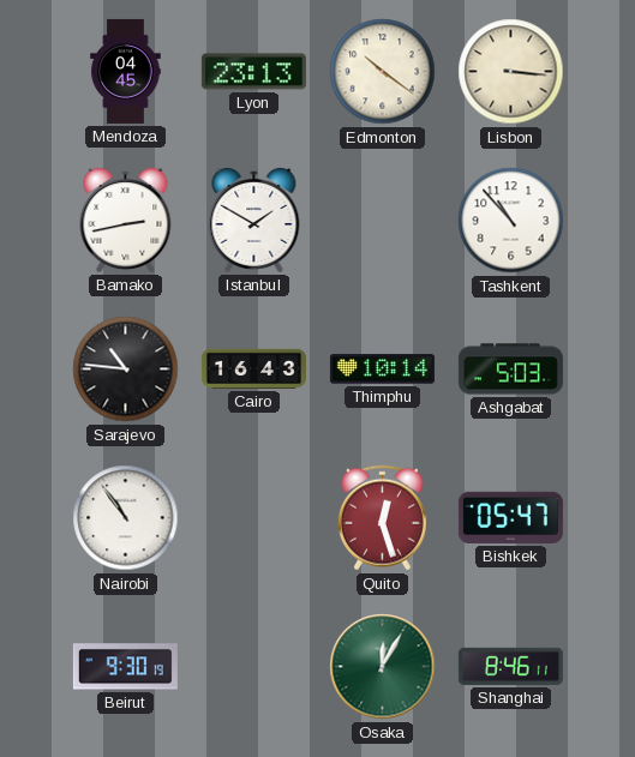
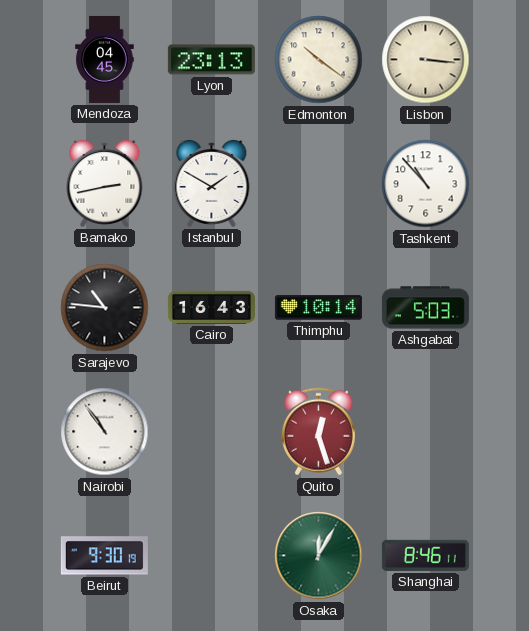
Bishkek: 05:47 -> none
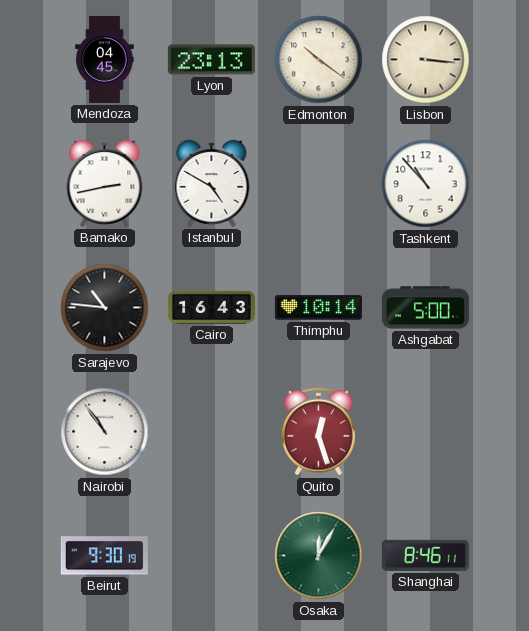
Istanbul: 1:50 -> 4:50
Ashgabat: 5:03 -> 5:00
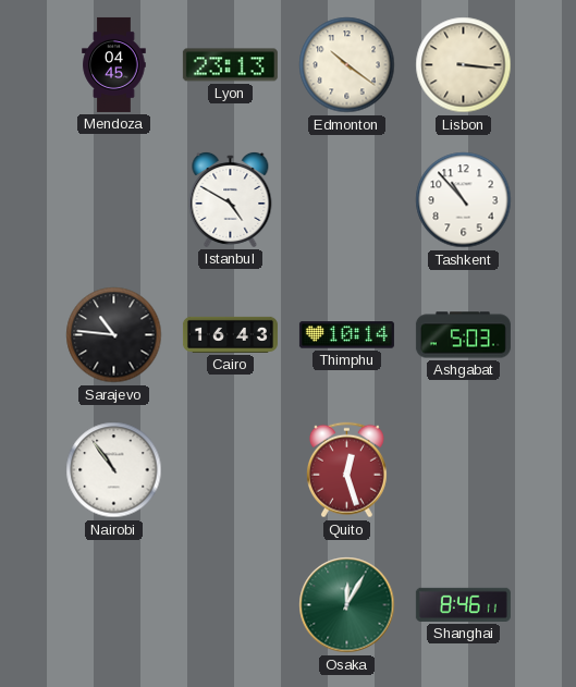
Bamako: 2:43 -> none
Ashgabat: 5:00 -> 5:03
Beirut: 9:30 -> none
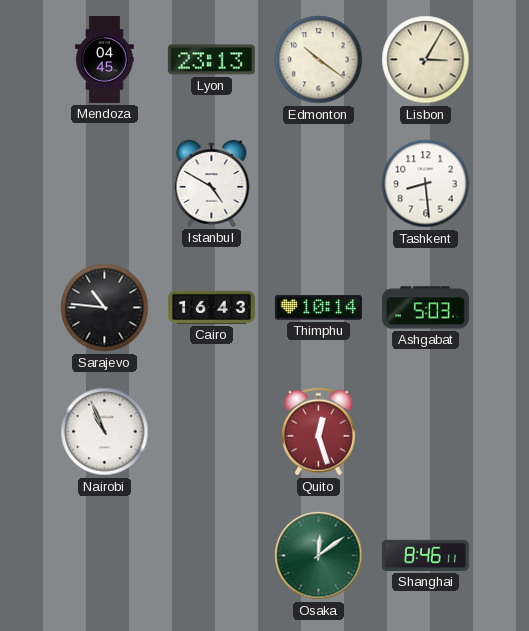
Lisbon: 3:16 -> 3:05
Tashkent: 10:53 -> 8:29
Nairobi: 10:54 -> 10:56
Osaka: 12:05 -> 12:09
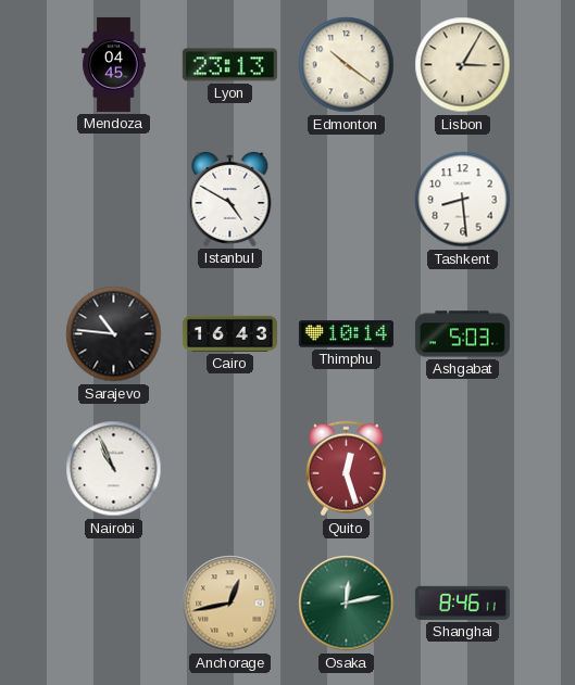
Anchorage: none -> 12:43
Osaka: 12:09 -> 12:13
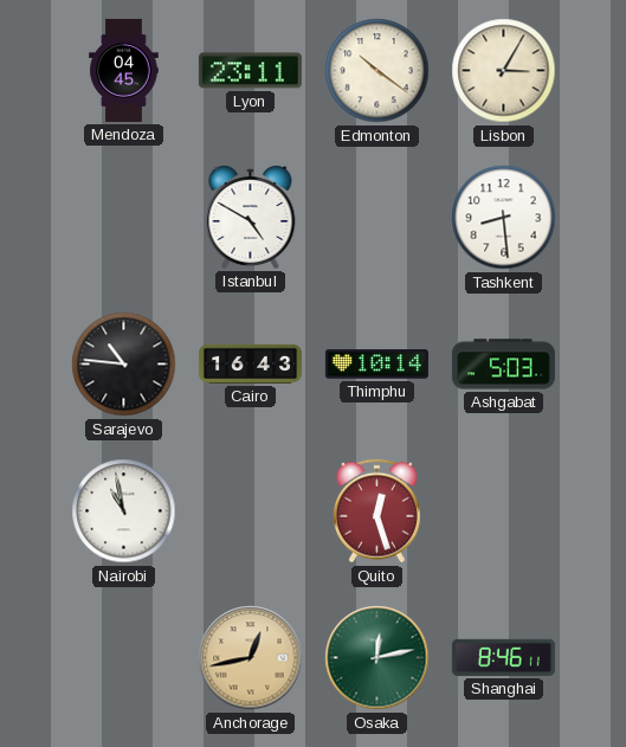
Lyon: 23:13 -> 23:11
Nairobi: 10:56 -> 10:58
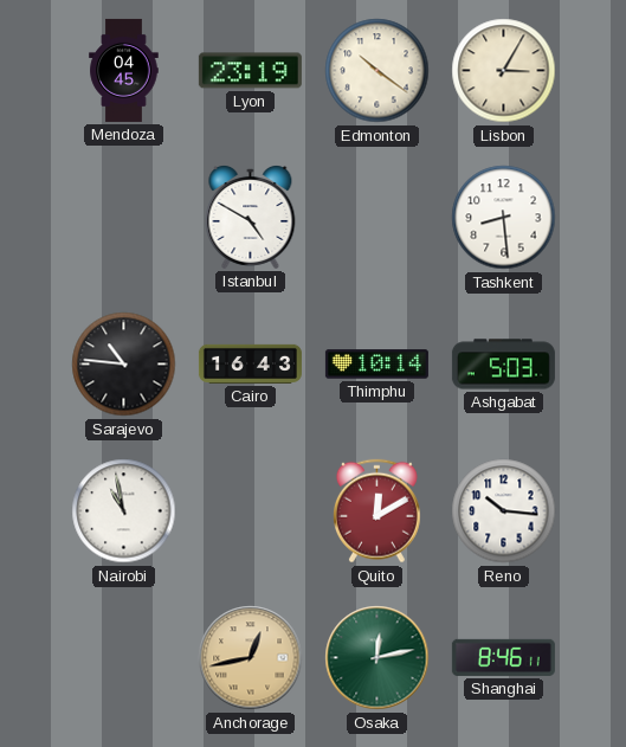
Lyon: 23:11 -> 23:19
Quito: 12:27 -> 12:10
Reno: none -> 10:16
